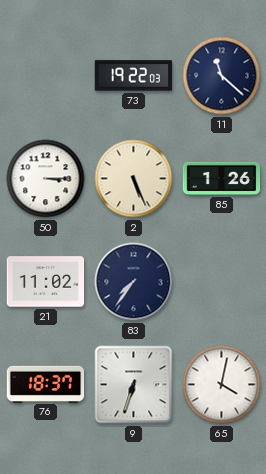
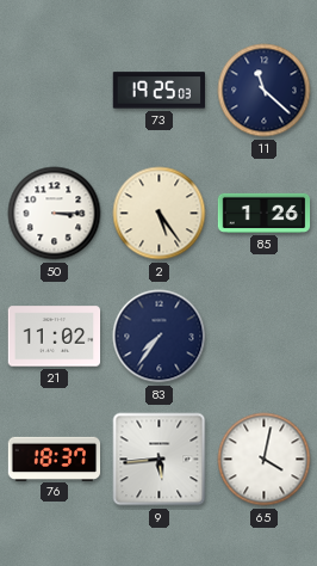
73: 19:22 -> 19:25
2: 5:26 -> 5:24
9: 6:33 -> 5:44
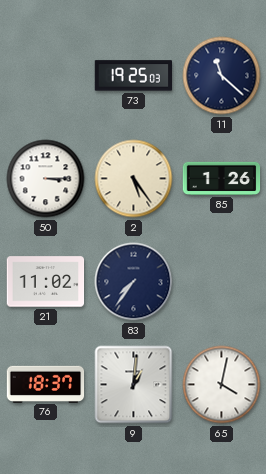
9: 5:44 -> 1:01
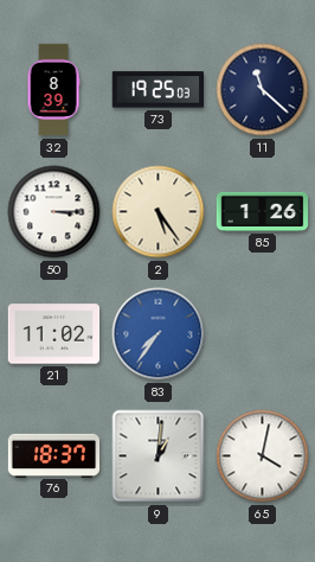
32: none -> 8:39
83 dial: navy -> blue
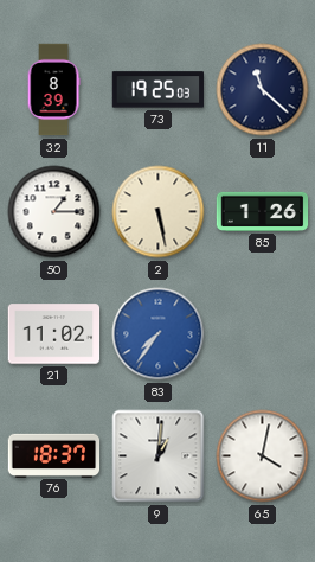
50: 3:15 -> 1:15
2: 5:24 -> 5:28
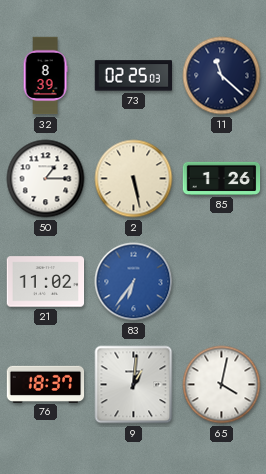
73: 19:25 -> 02:25
83: 7:36 -> 6:36
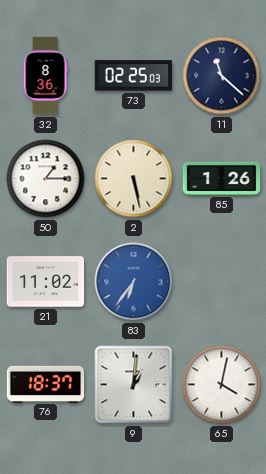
32: 8:39 -> 8:36
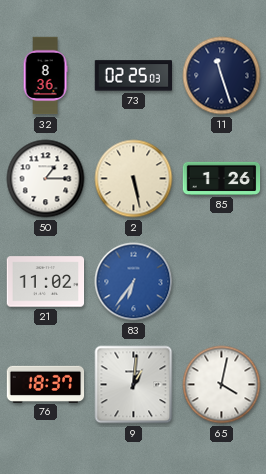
11: 11:22 -> 11:27
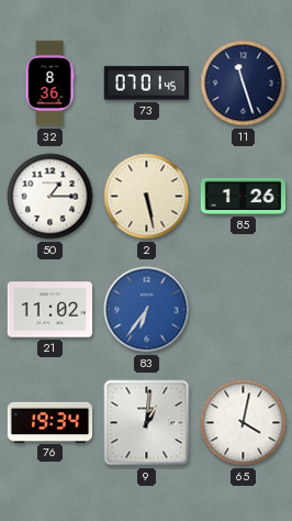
73: 02:25 -> 07:01
76: 18:37 -> 19:34
